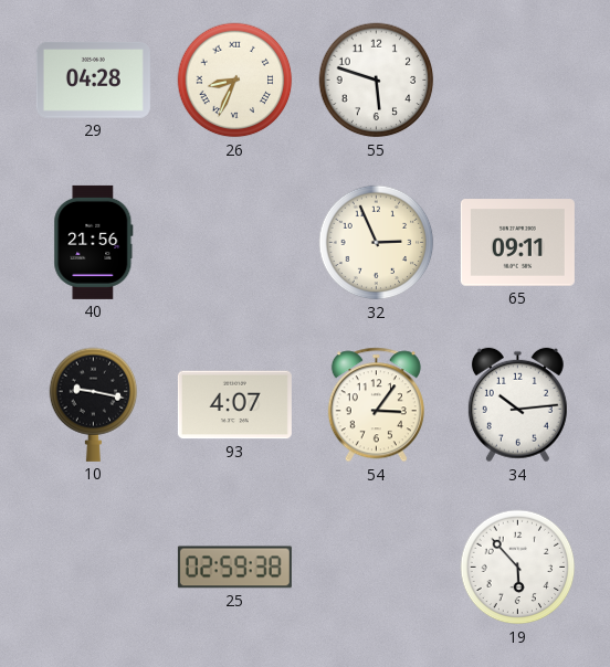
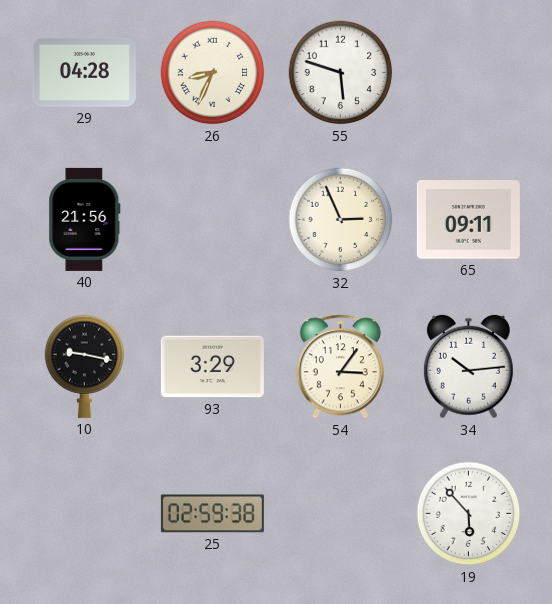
93: 4:07 -> 3:29
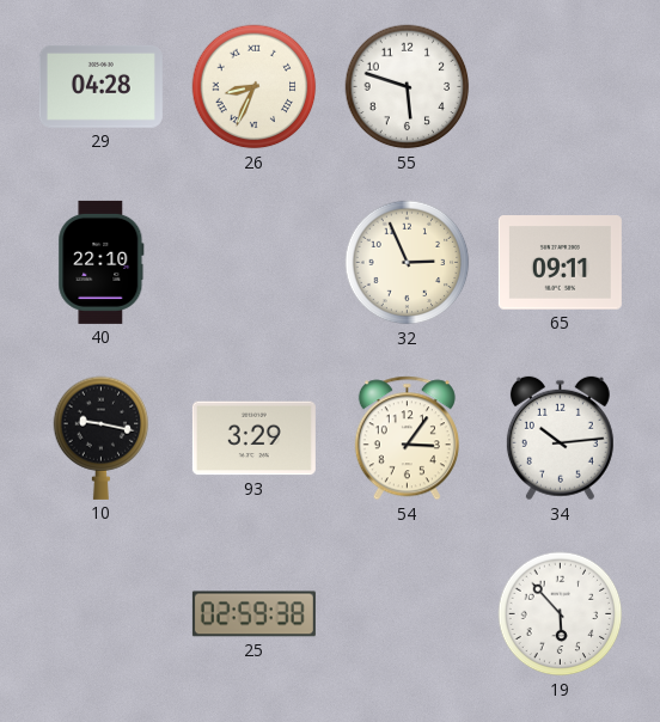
40: 21:56 -> 22:10
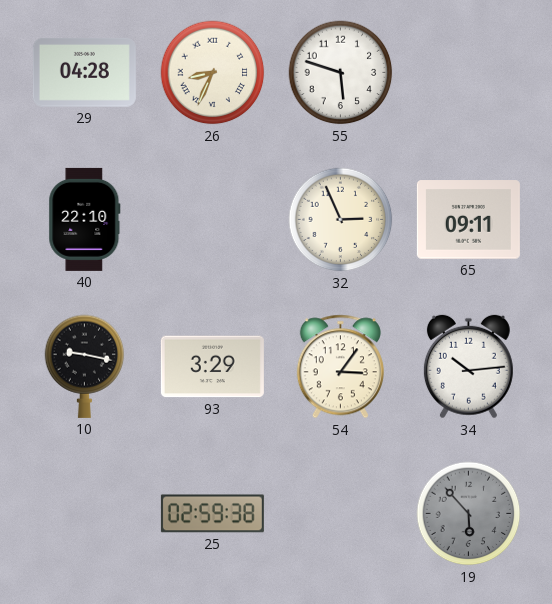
19 dial: white -> grey
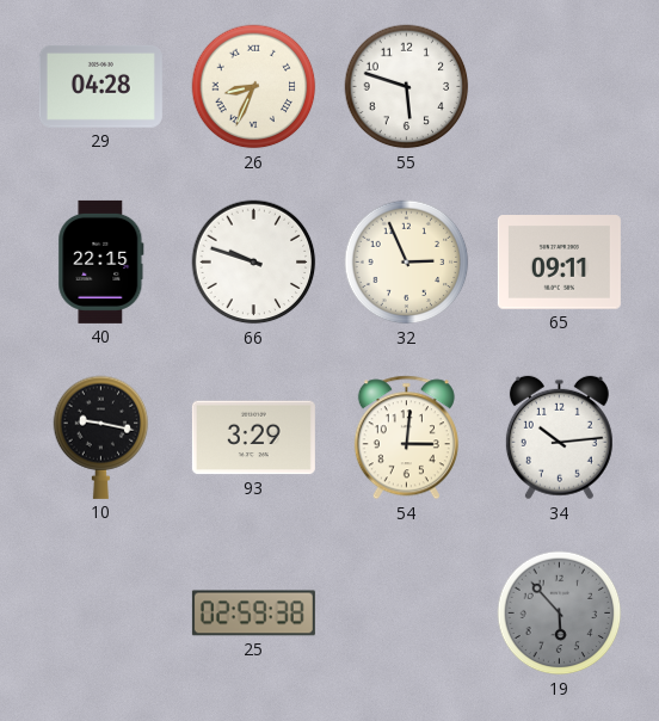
40: 22:10 -> 22:15
66: none -> 9:48
54: 3:06 -> 3:01
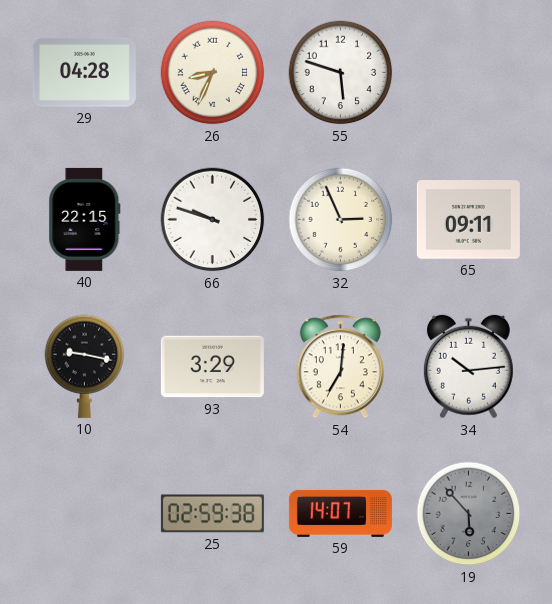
54: 3:01 -> 7:01
59: none -> 14:07
